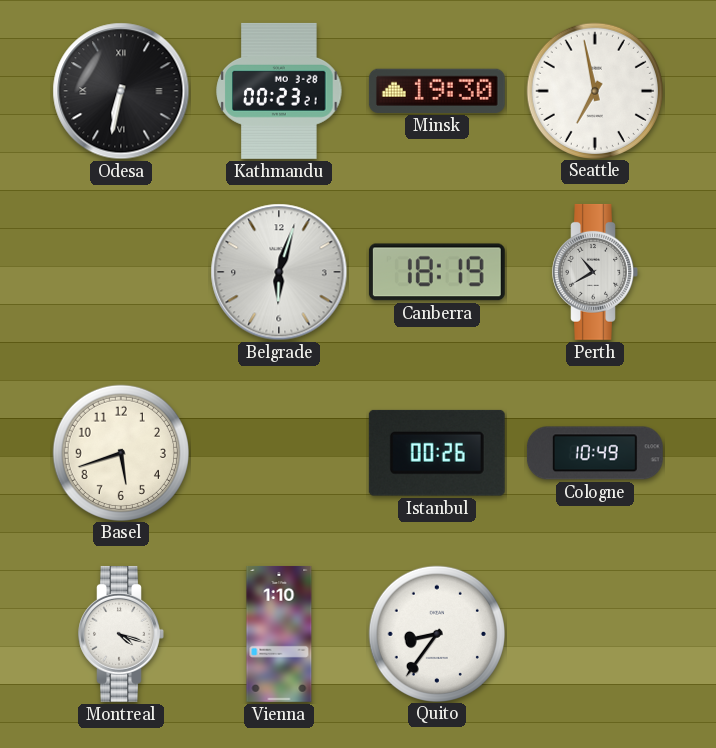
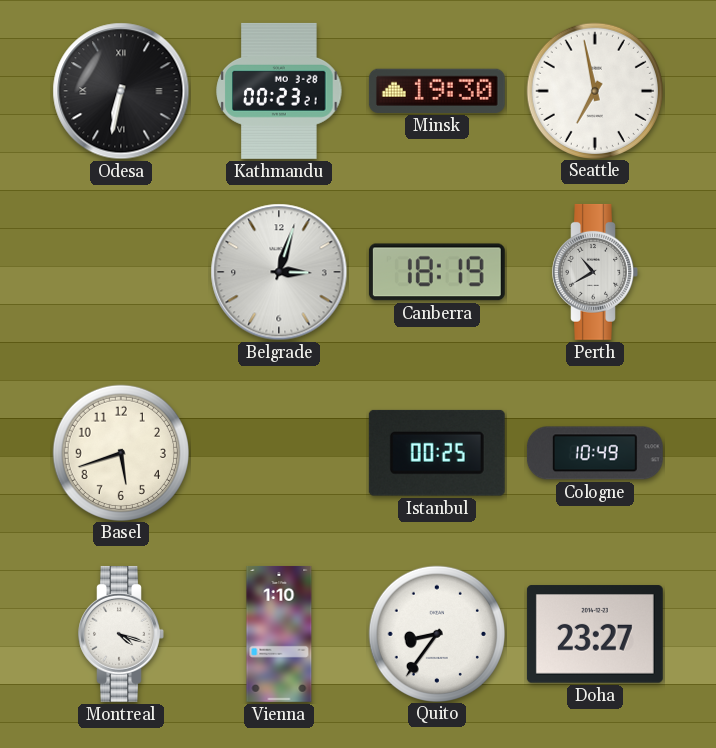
Belgrade: 6:03 -> 3:03
Istanbul: 00:26 -> 00:25
Doha: none -> 23:27
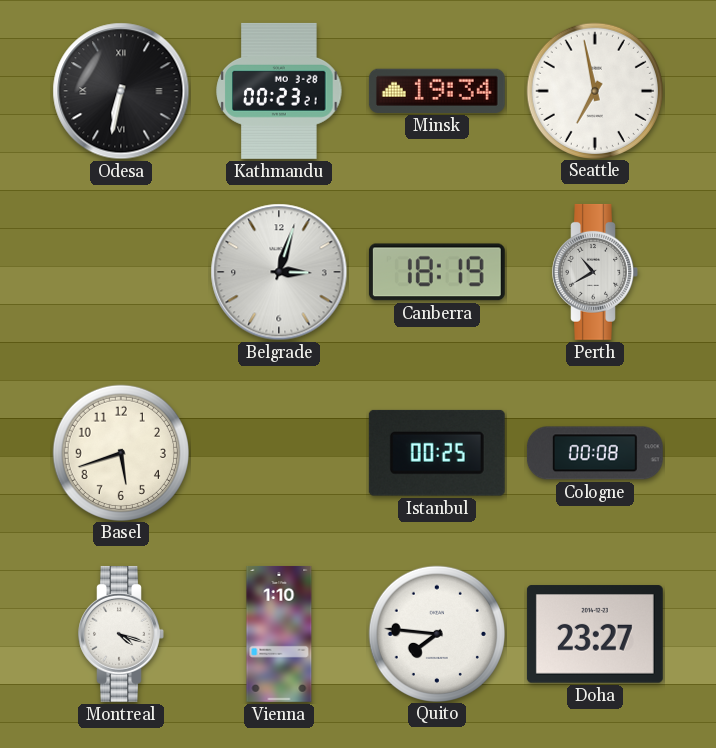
Minsk: 19:30 -> 19:34
Cologne: 10:49 -> 00:08
Quito: 8:36 -> 7:46
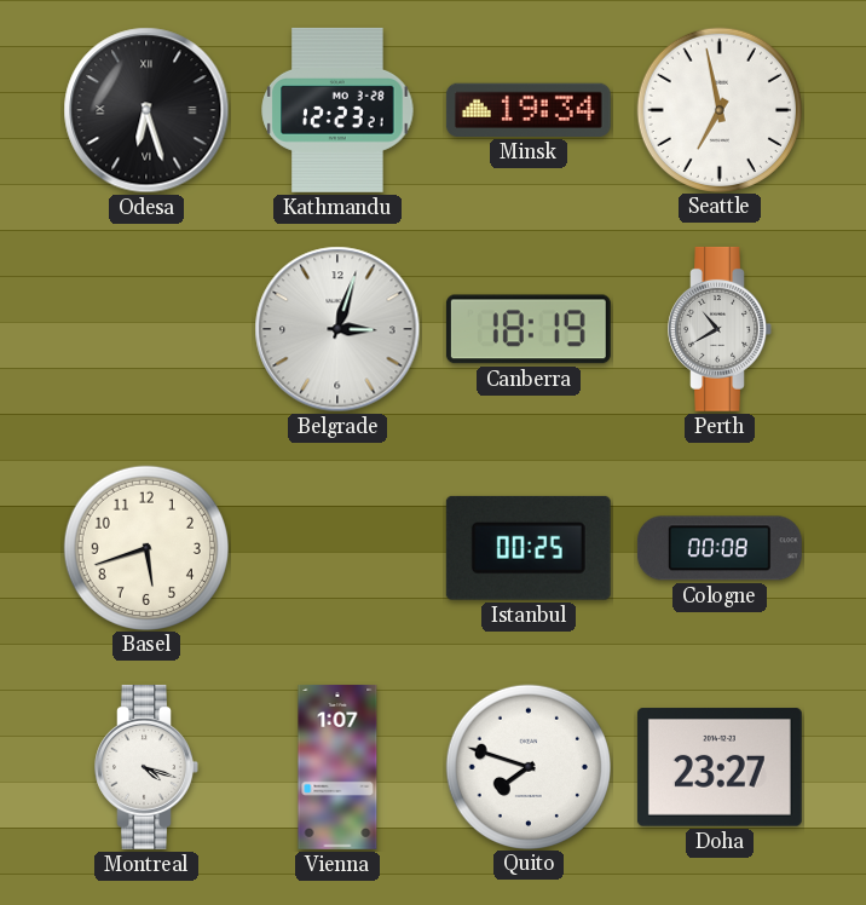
Odesa: 6:32 -> 6:27
Kathmandu: 00:23 -> 12:23
Vienna: 1:10 -> 1:07
Quito: 7:46 -> 7:48
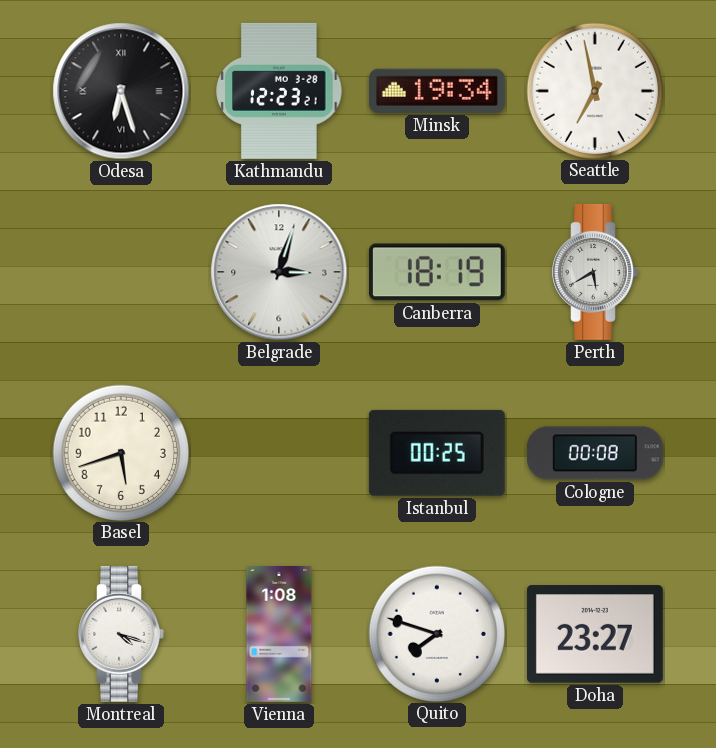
Perth: 10:40 -> 5:40
Vienna: 1:07 -> 1:08
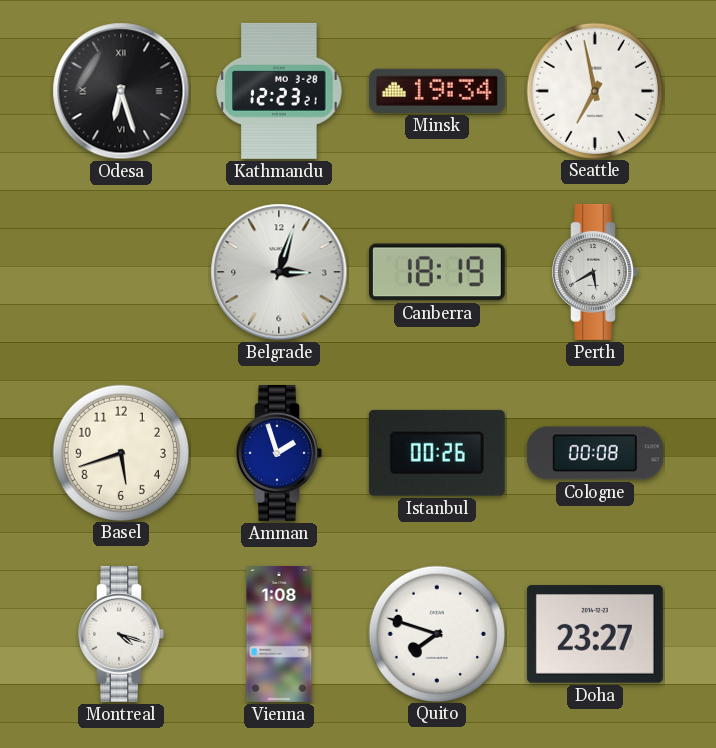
Amman: none -> 1:57
Istanbul: 00:25 -> 00:26
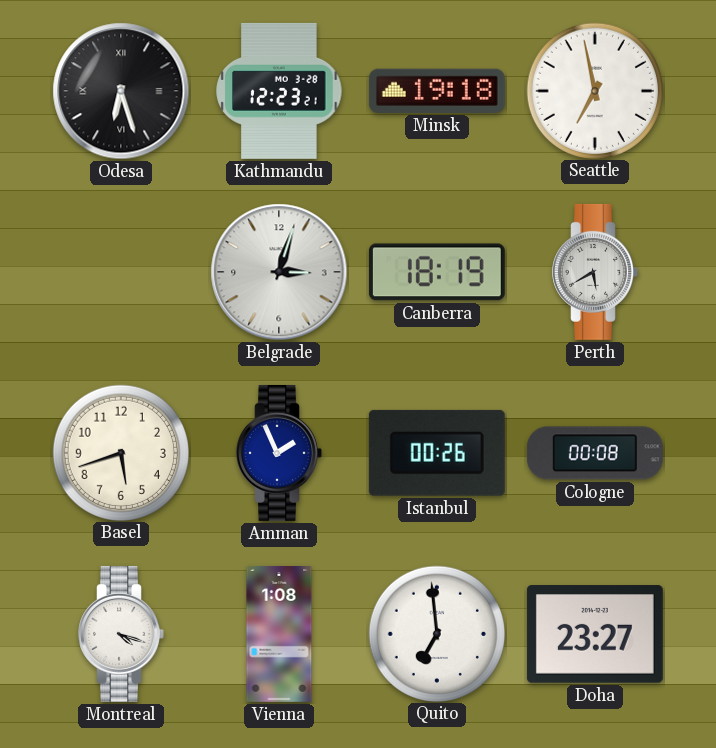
Minsk: 19:34 -> 19:18
Amman: 1:57 -> 1:56
Quito: 7:48 -> 6:59
